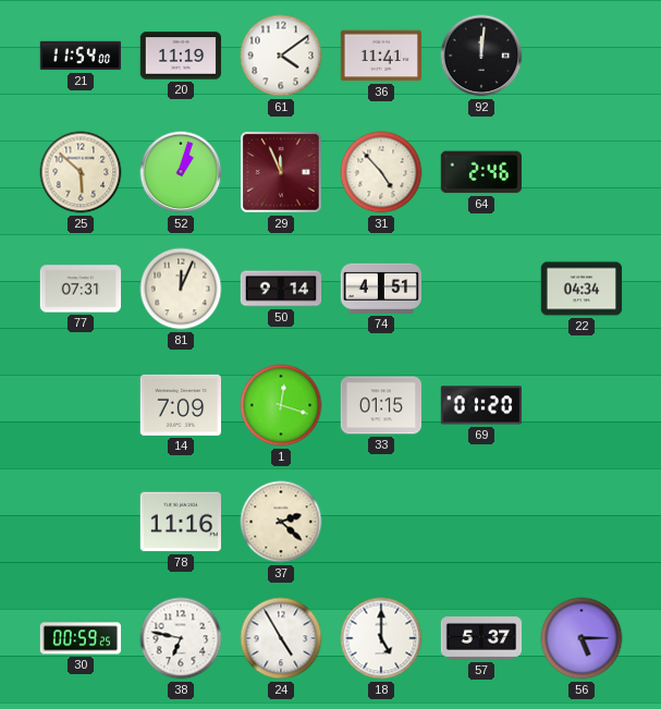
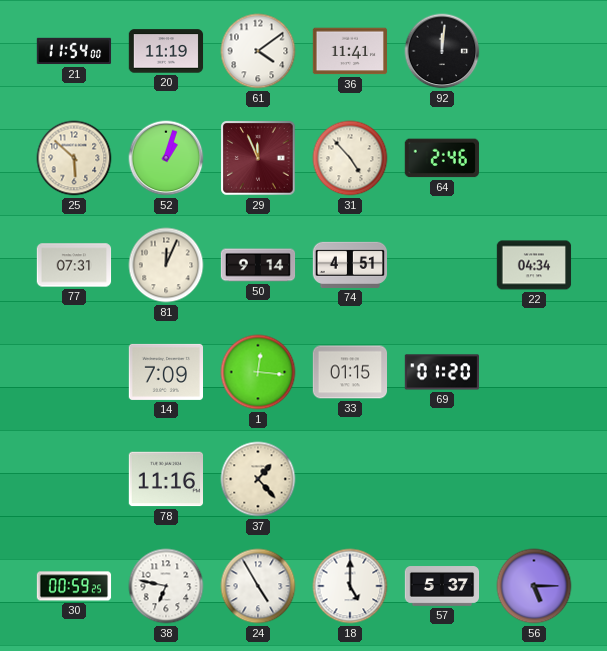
1: 12:18 -> 12:16
37: 2:22 -> 1:23
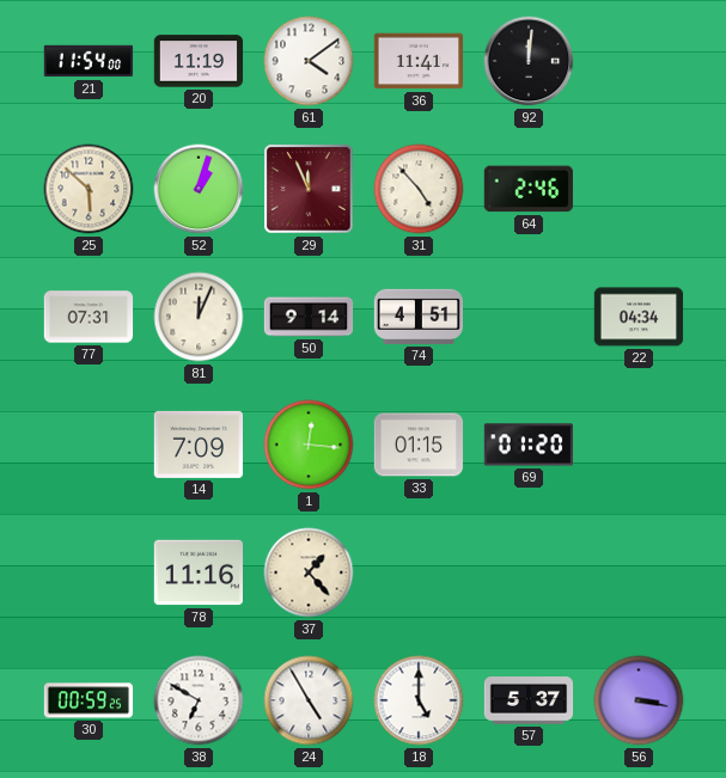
38: 6:47 -> 6:50
56: 5:15 -> 3:17
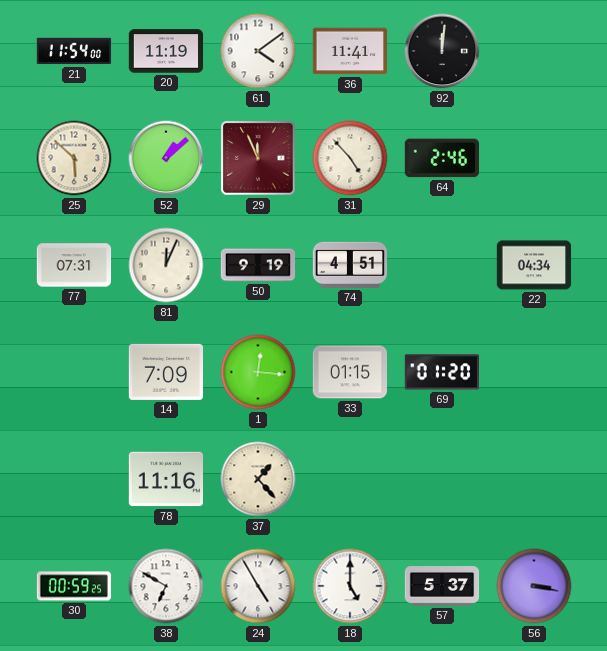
52: 1:03 -> 1:08
50: 9:14 -> 9:19
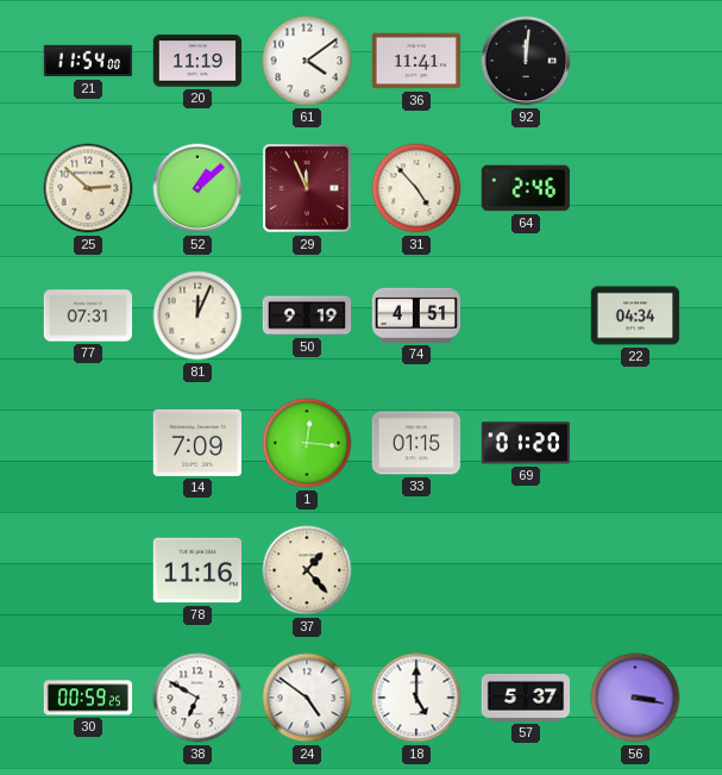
25: 5:52 -> 2:52
24: 4:55 -> 4:51
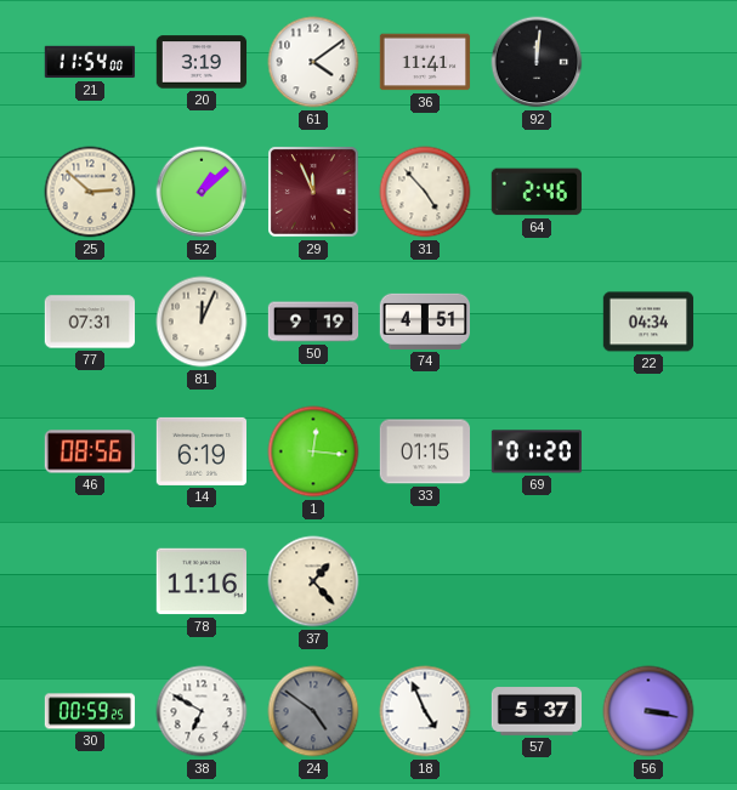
20: 11:19 -> 3:19
46: none -> 08:56
14: 7:09 -> 6:19
24 dial: white -> grey
18: 5:00 -> 4:56
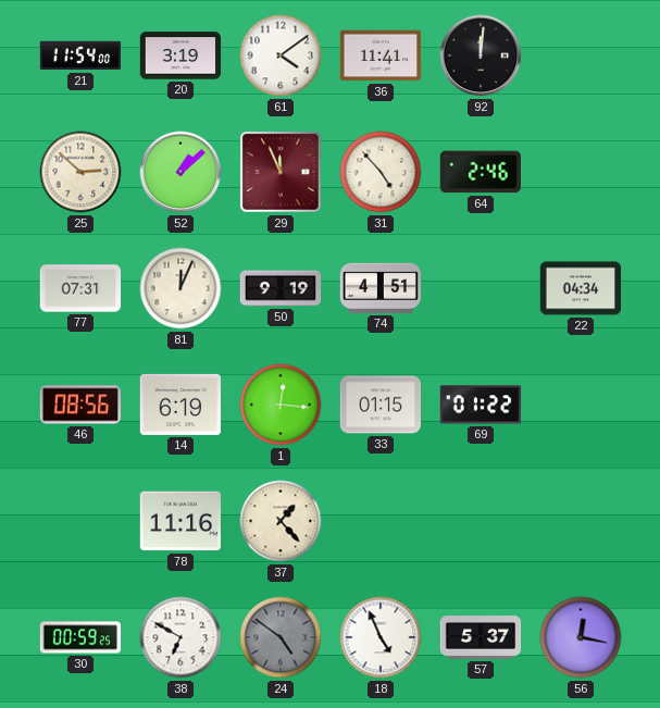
69: 01:20 -> 01:22
56: 3:17 -> 12:17
